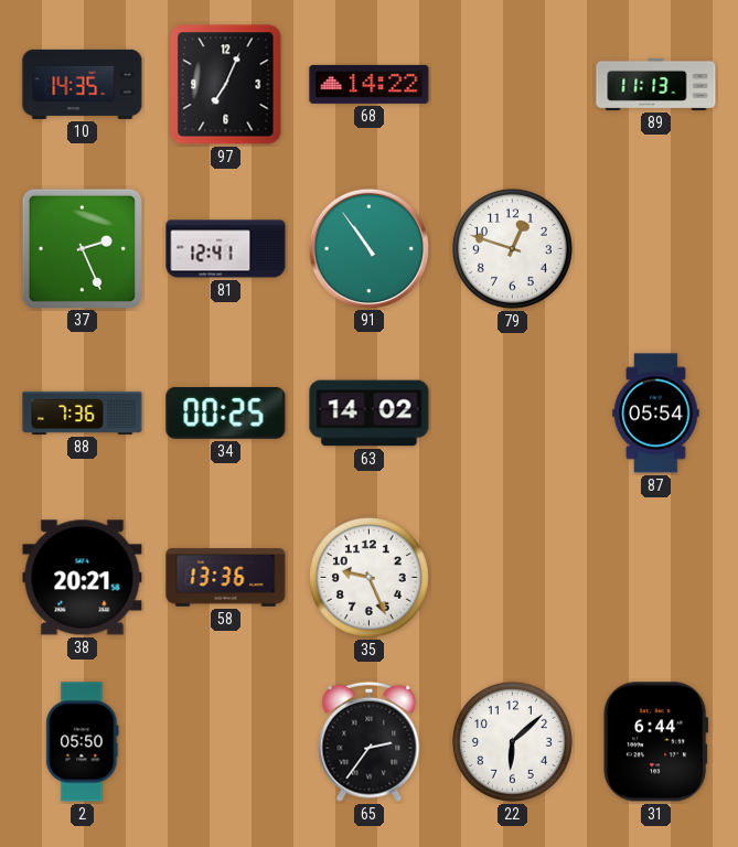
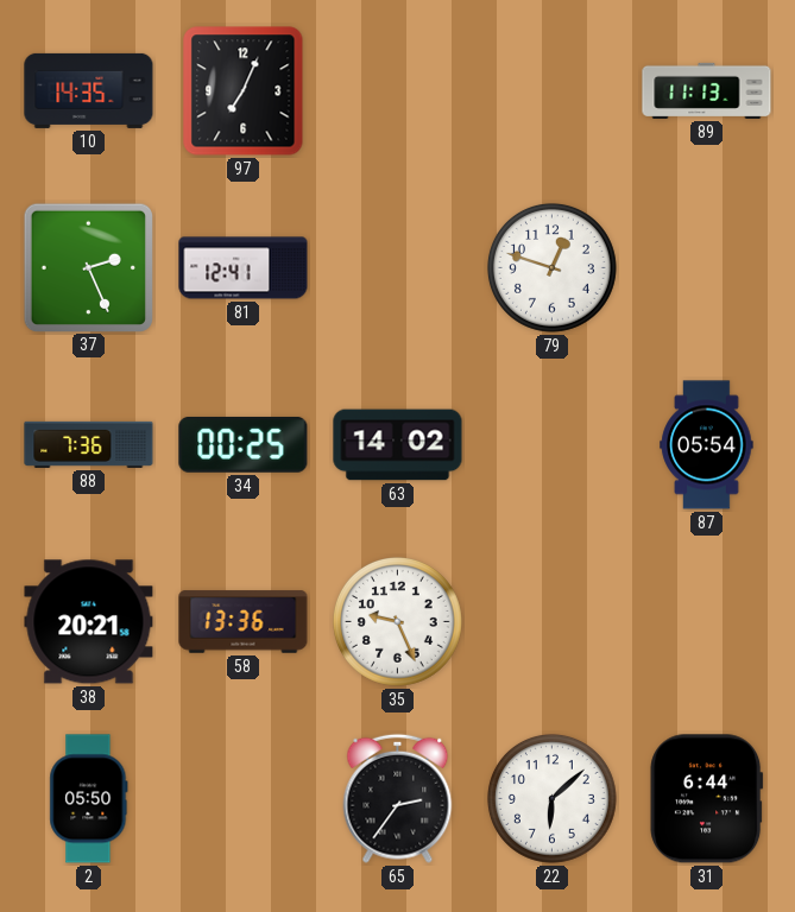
68: 14:22 -> none
91: 10:54 -> none
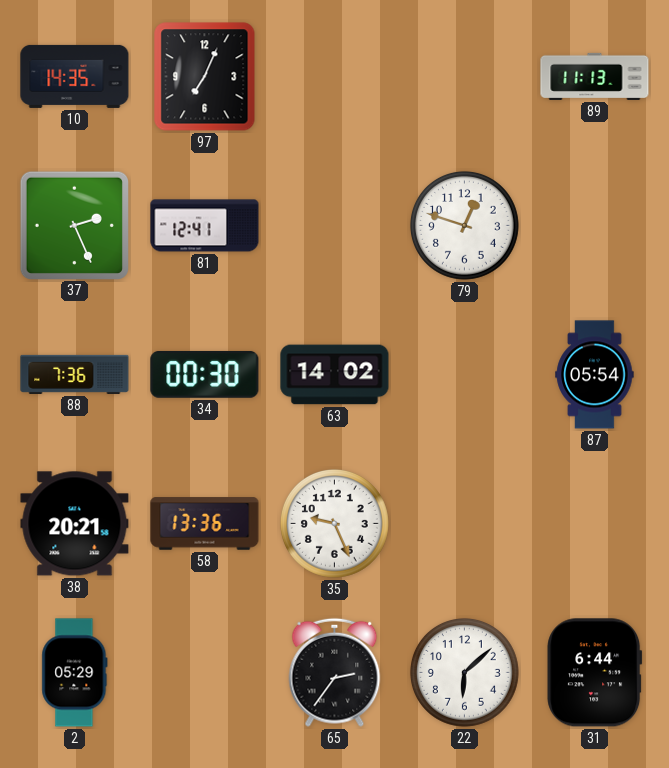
34: 00:25 -> 00:30
2: 05:50 -> 05:29
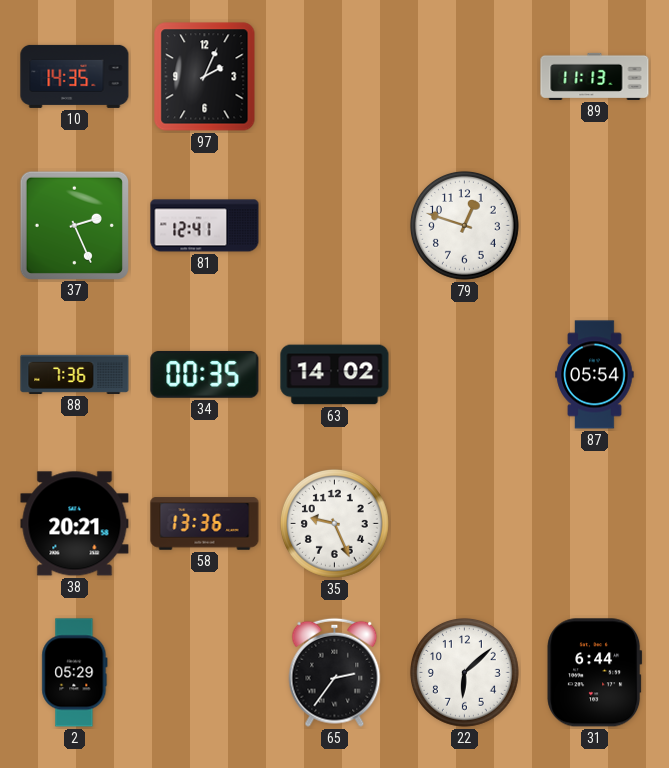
97: 7:04 -> 2:04
34: 00:30 -> 00:35
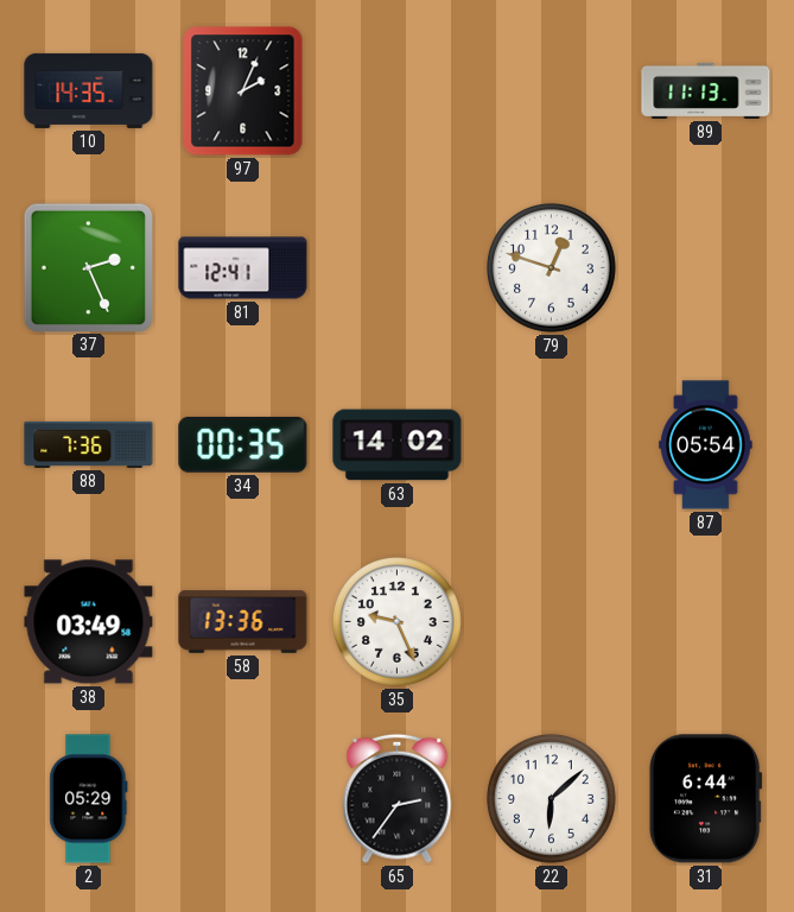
38: 20:21 -> 03:49
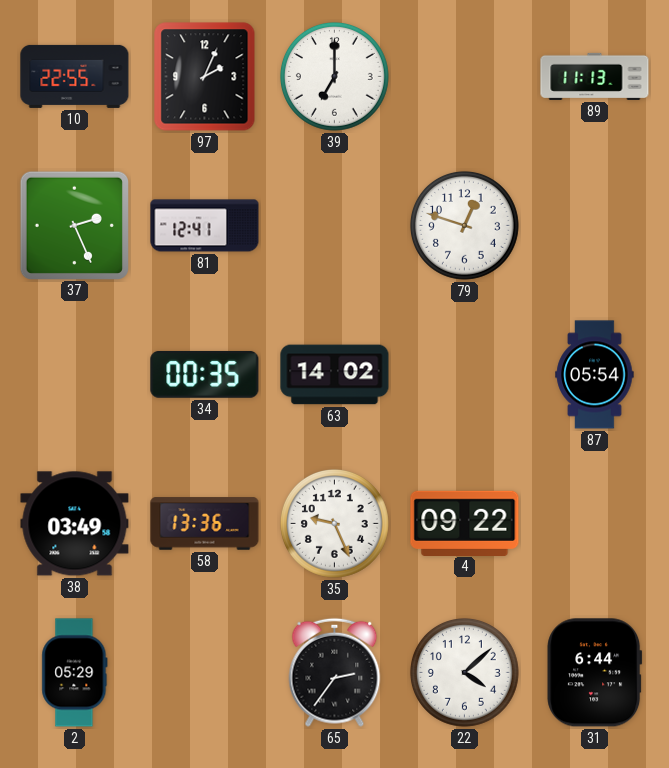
10: 14:35 -> 22:55
39: none -> 7:00
88: 7:36 -> none
4: none -> 09:22
22: 6:08 -> 4:08
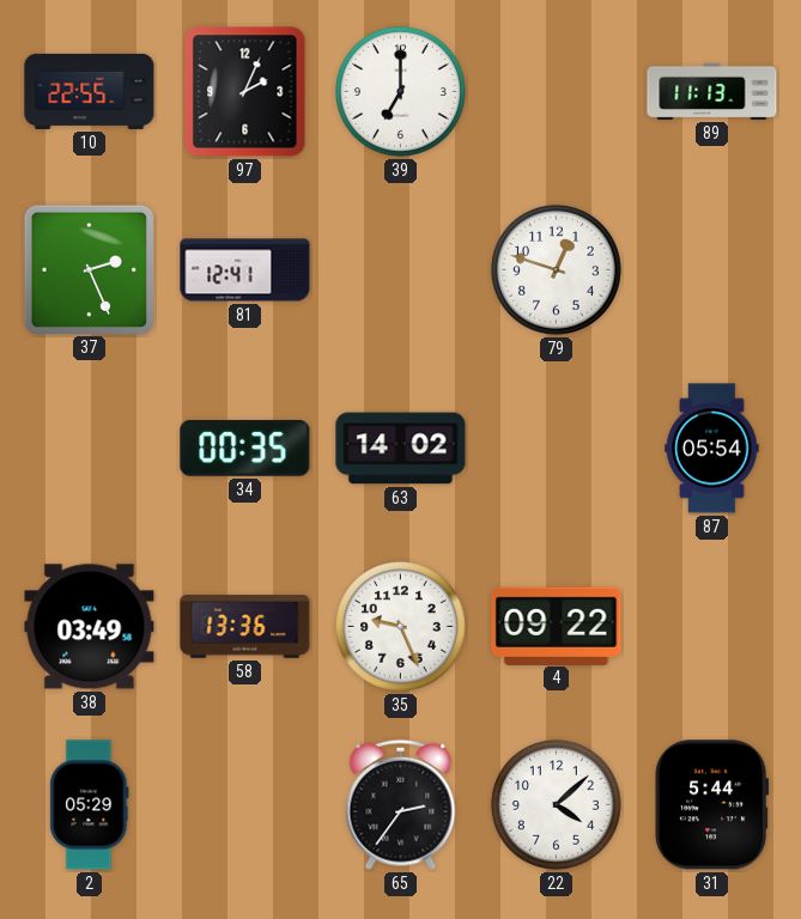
31: 6:44 -> 5:44
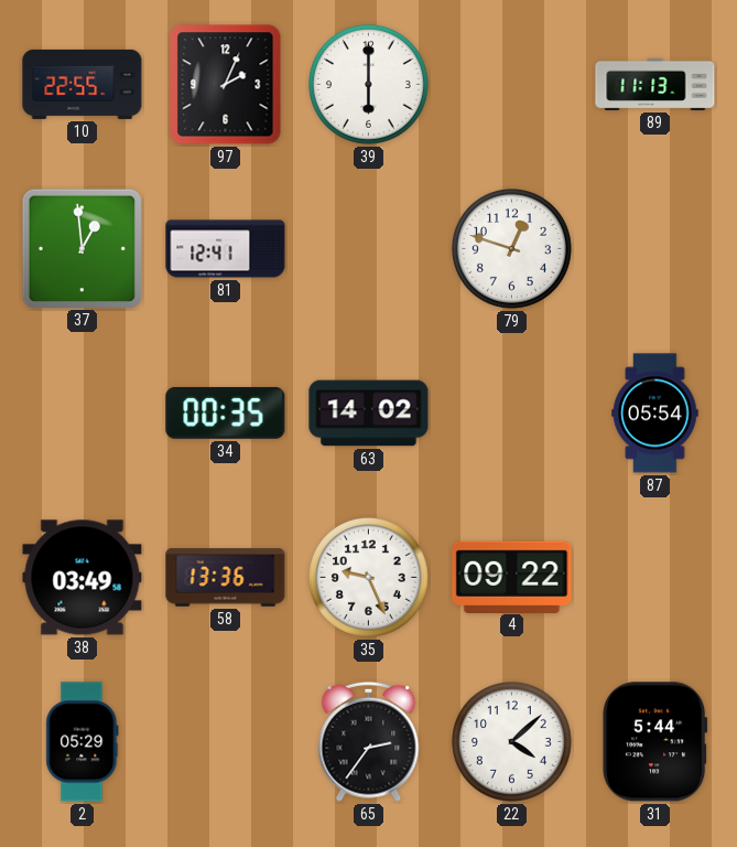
39: 7:00 -> 6:00
37: 2:26 -> 12:59
